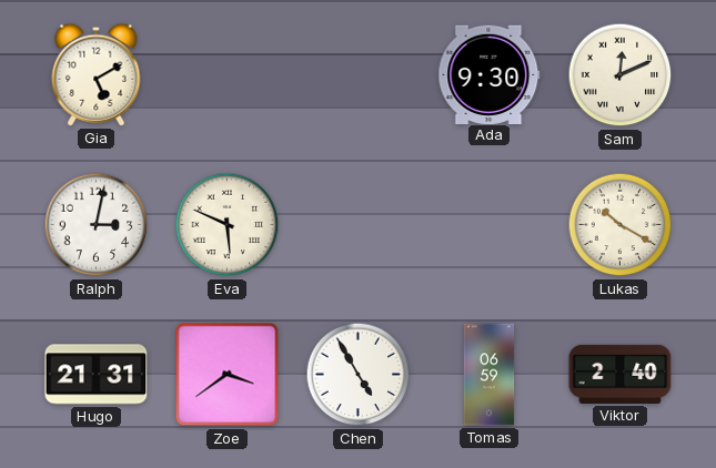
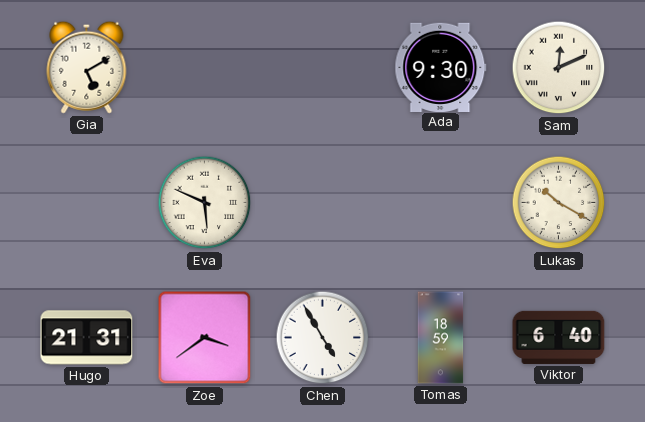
Ralph: 3:02 -> none
Tomas: 06:59 -> 18:59
Viktor: 2:40 -> 6:40
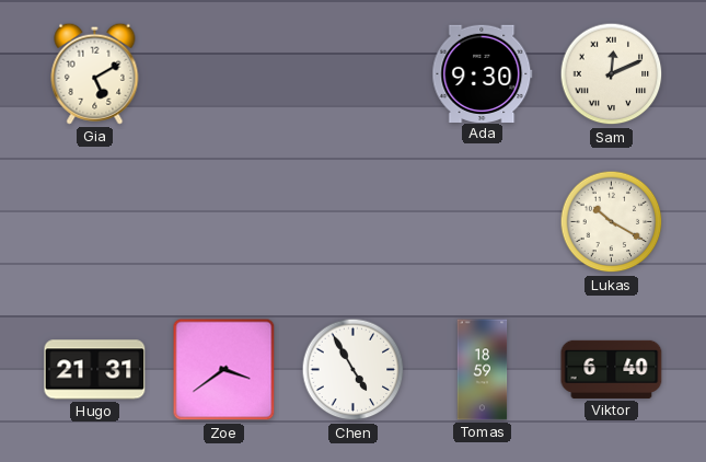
Eva: 5:49 -> none
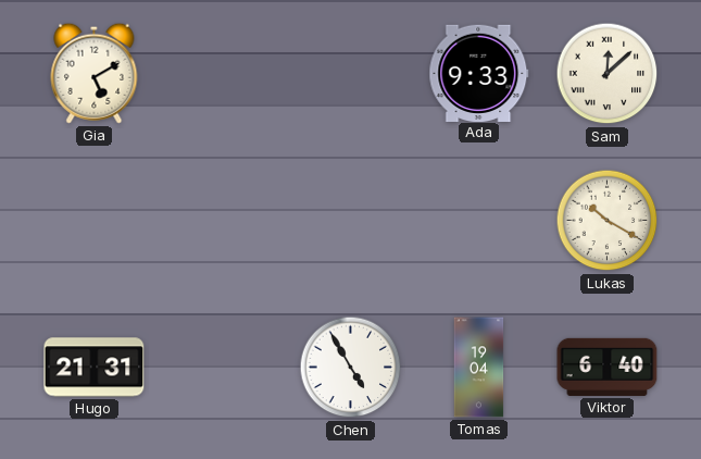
Ada: 9:30 -> 9:33
Sam: 12:11 -> 12:08
Zoe: 3:39 -> none
Tomas: 18:59 -> 19:04
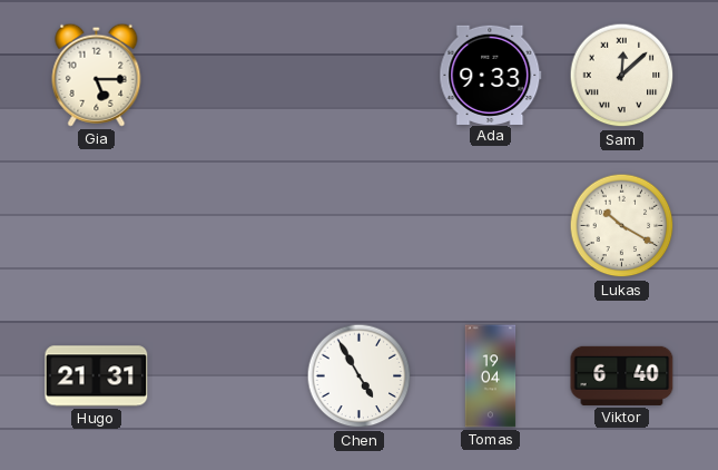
Gia: 5:10 -> 5:15
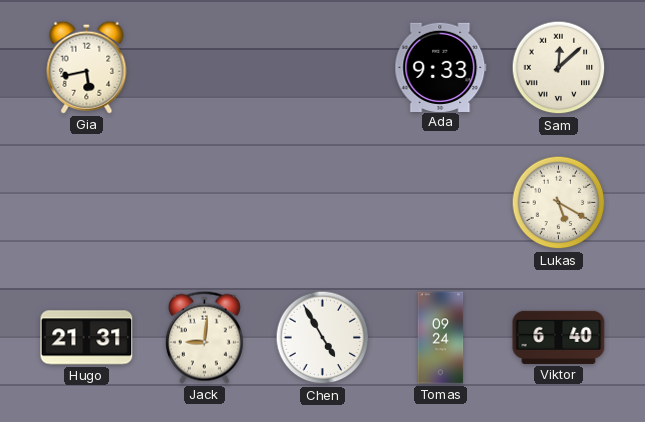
Gia: 5:15 -> 5:43
Lukas: 10:20 -> 5:20
Jack: none -> 9:01
Tomas: 19:04 -> 09:24
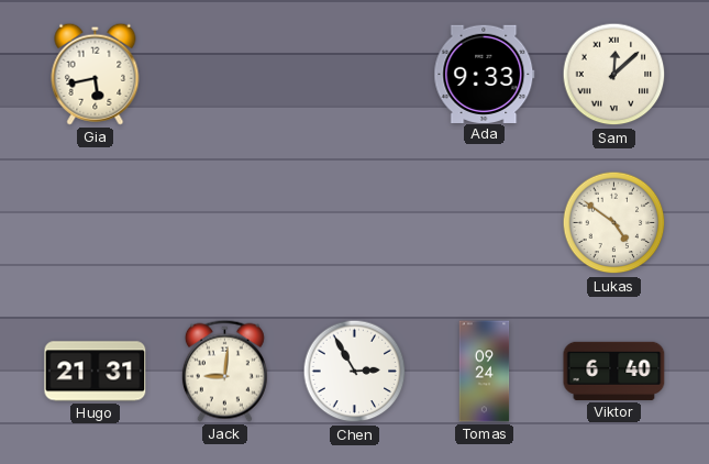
Lukas: 5:20 -> 4:51
Chen: 4:55 -> 2:55
